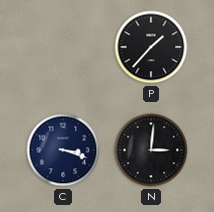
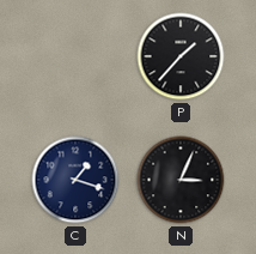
C: 3:18 -> 1:18
N: 3:01 -> 3:04
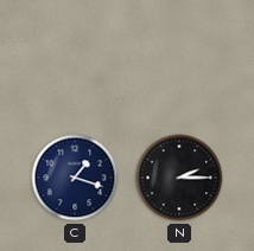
P: 1:37 -> none
N: 3:04 -> 2:15
